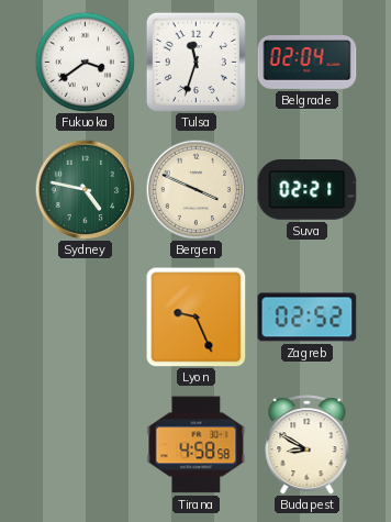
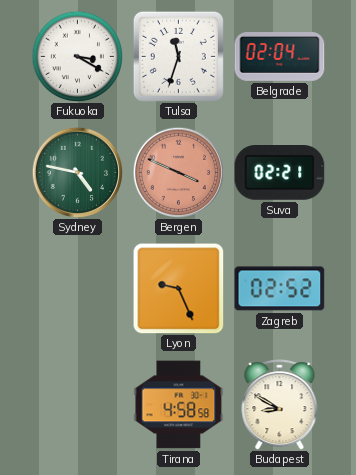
Fukuoka: 3:39 -> 3:20
Bergen dial: cream -> salmon
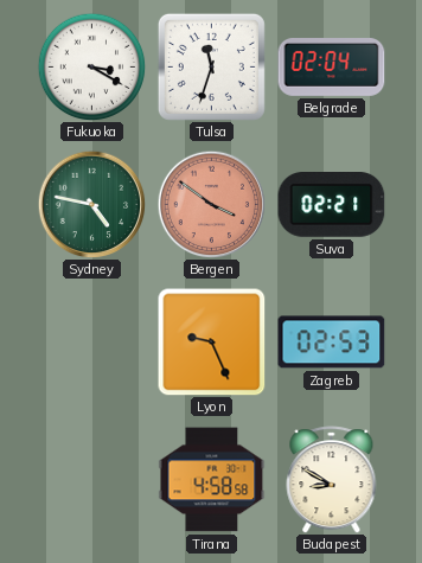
Bergen: 3:49 -> 3:51
Zagreb: 02:52 -> 02:53
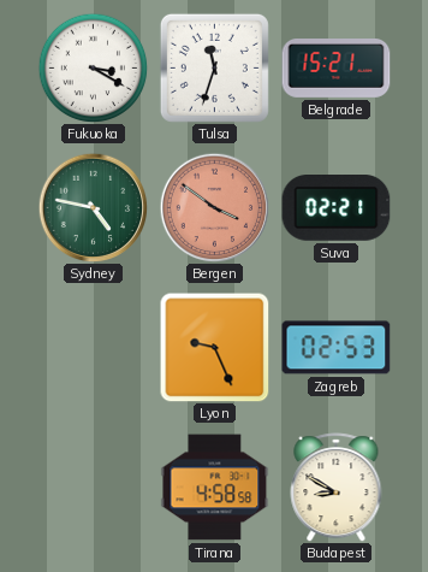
Belgrade: 02:04 -> 15:21
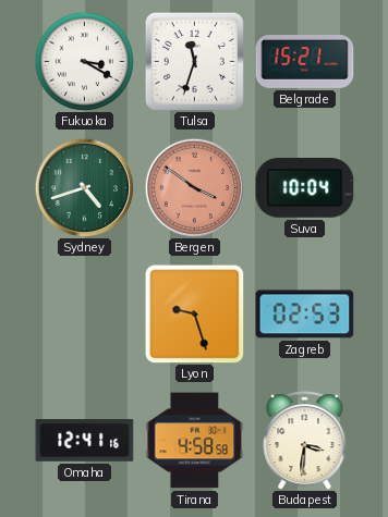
Sydney: 4:47 -> 4:42
Suva: 02:21 -> 10:04
Lyon: 9:26 -> 9:27
Omaha: none -> 12:41
Budapest: 8:50 -> 3:31
